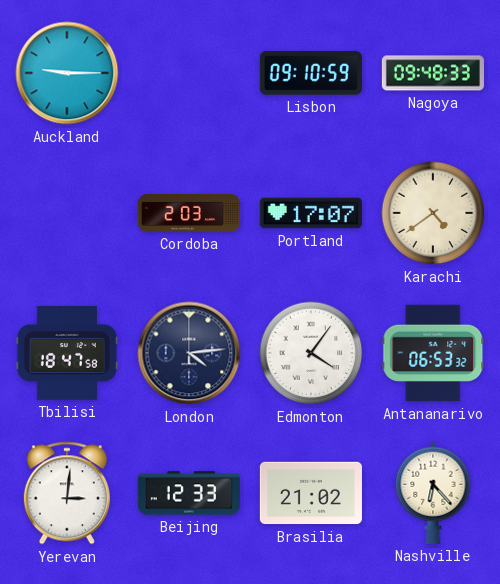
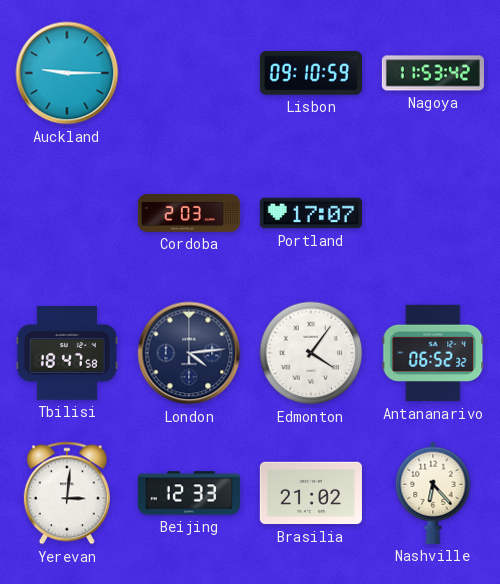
Nagoya: 09:48 -> 11:53
Karachi: 4:39 -> none
Antananarivo: 06:53 -> 06:52
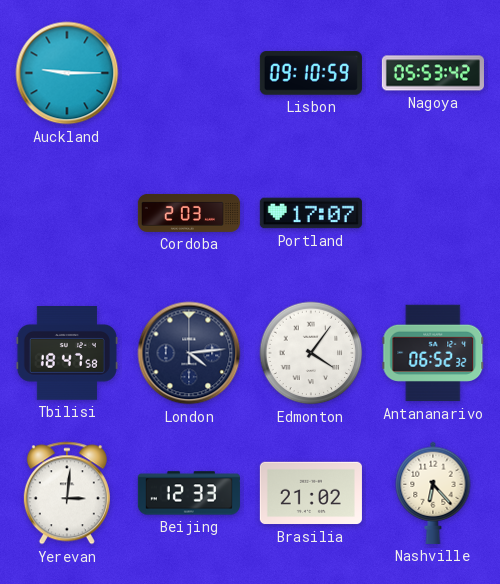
Nagoya: 11:53 -> 05:53
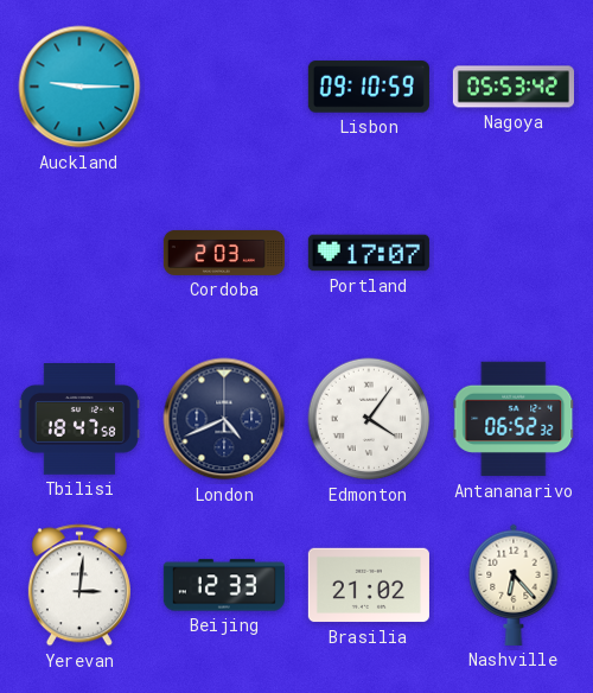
London: 4:14 -> 4:41
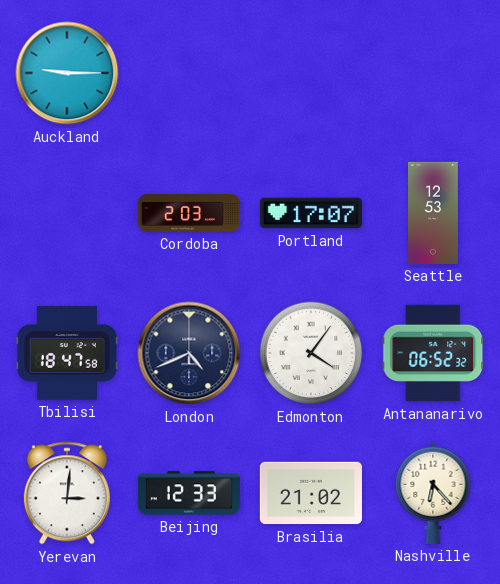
Lisbon: 09:10 -> none
Nagoya: 05:53 -> none
Seattle: none -> 12:53
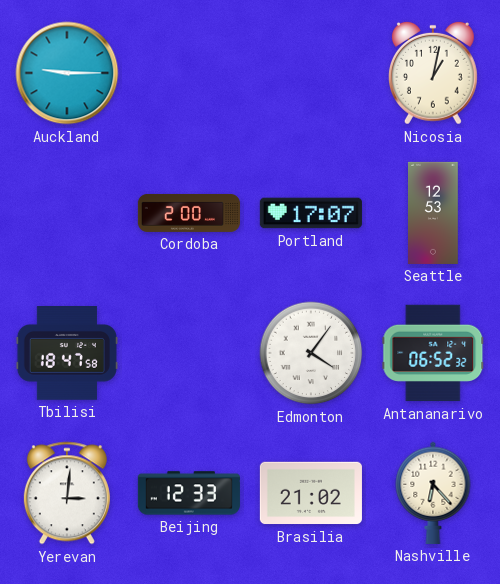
Nicosia: none -> 1:02
Cordoba: 2:03 -> 2:00
London: 4:41 -> none
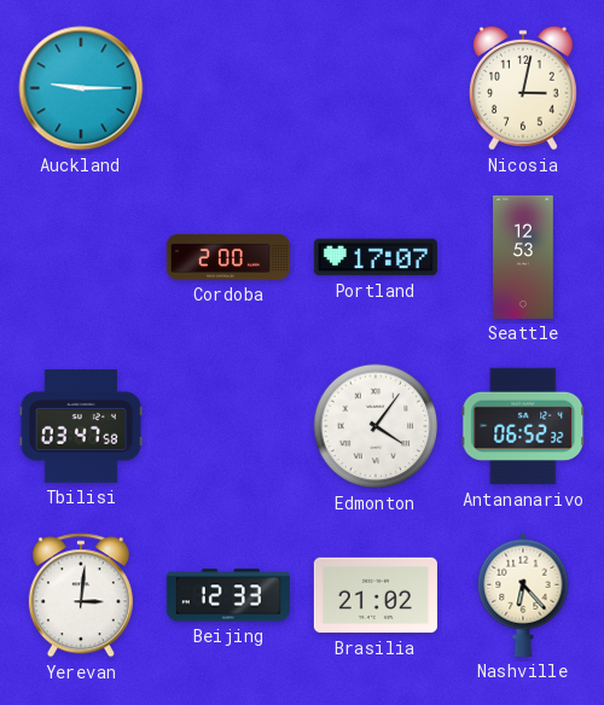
Nicosia: 1:02 -> 3:02
Tbilisi: 18:47 -> 03:47
